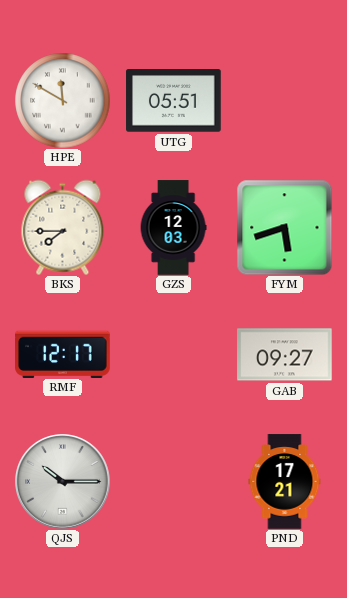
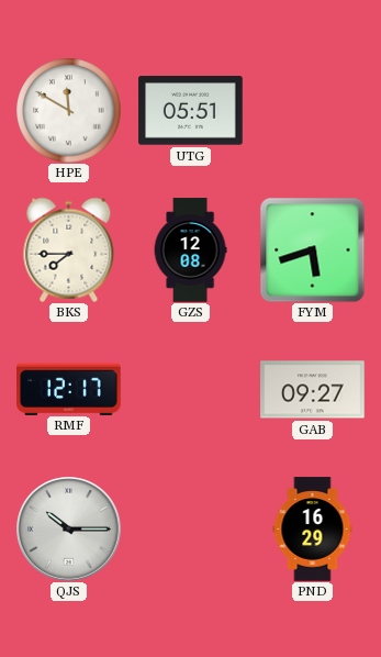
GZS: 12:03 -> 12:08
PND: 17:21 -> 16:29
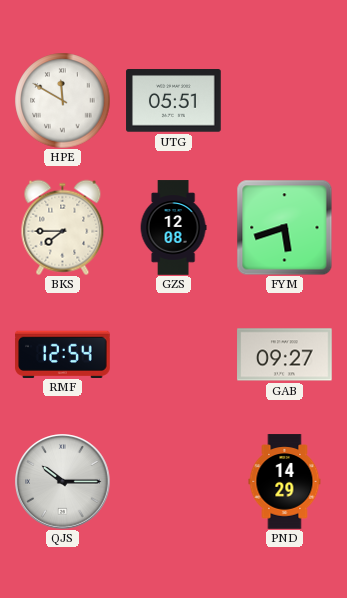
RMF: 12:17 -> 12:54
PND: 16:29 -> 14:29
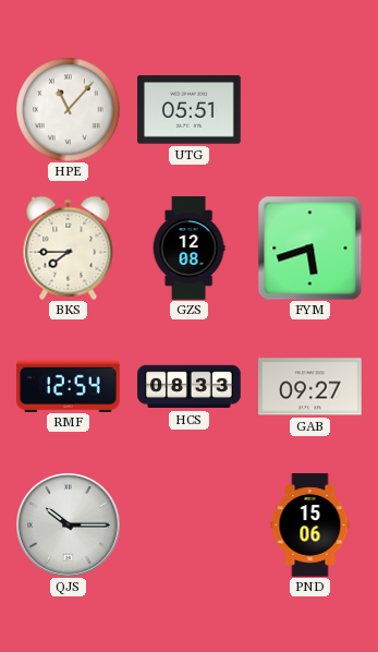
HPE: 11:50 -> 11:07
HCS: none -> 08:33
PND: 14:29 -> 15:06
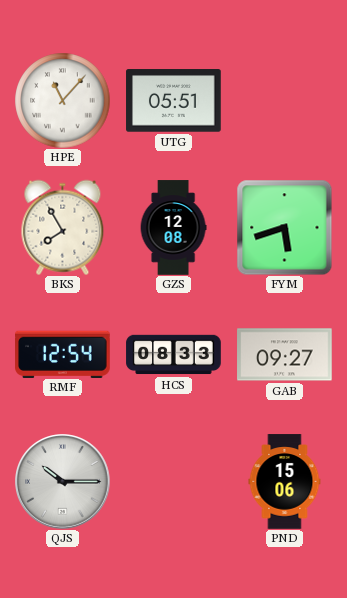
BKS: 7:45 -> 7:55
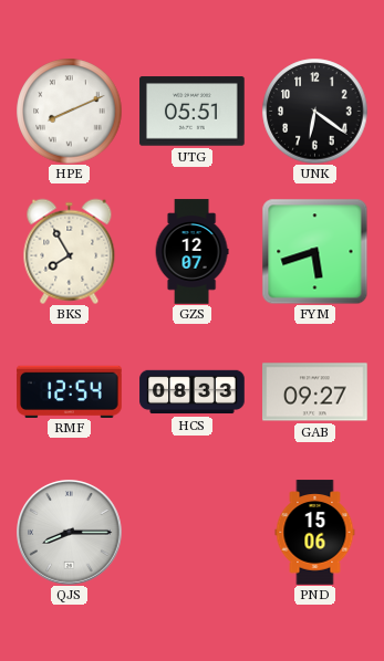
HPE: 11:07 -> 8:11
UNK: none -> 6:21
GZS: 12:08 -> 12:07
QJS: 10:15 -> 8:15
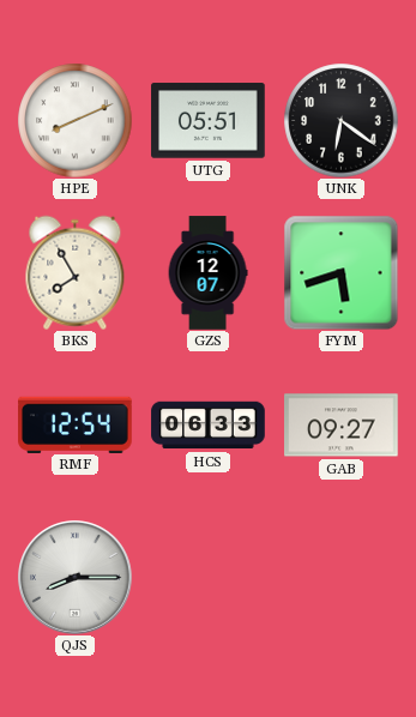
HCS: 08:33 -> 06:33
PND: 15:06 -> none
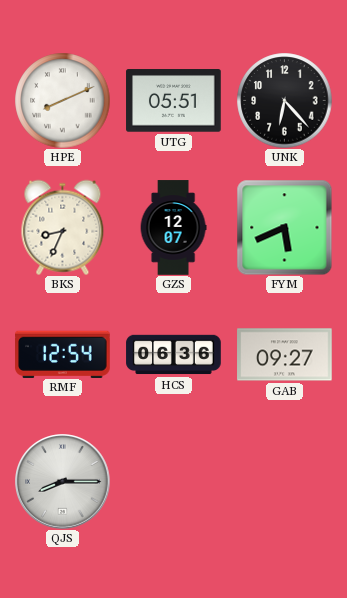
UNK: 6:21 -> 6:23
BKS: 7:55 -> 8:34
FYM: 5:42 -> 5:41
HCS: 06:33 -> 06:36
